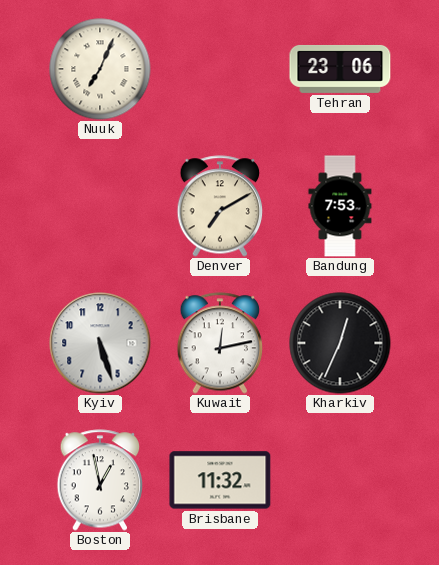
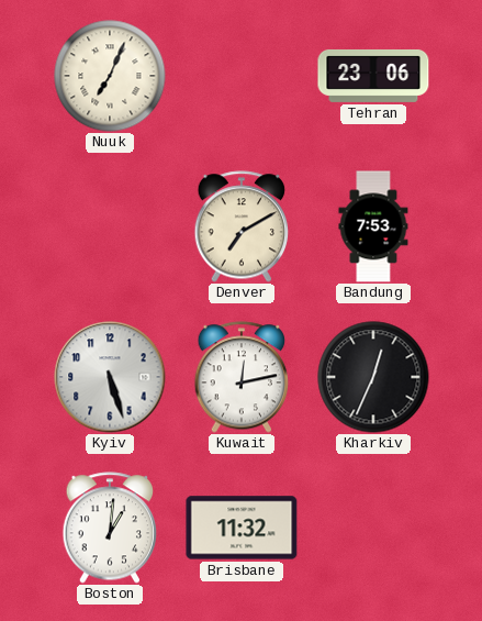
Boston: 12:58 -> 1:01
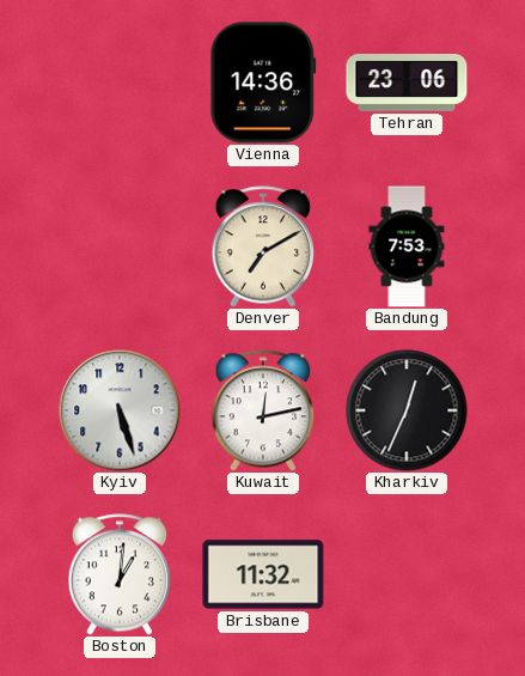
Nuuk: 7:04 -> none
Vienna: none -> 14:36
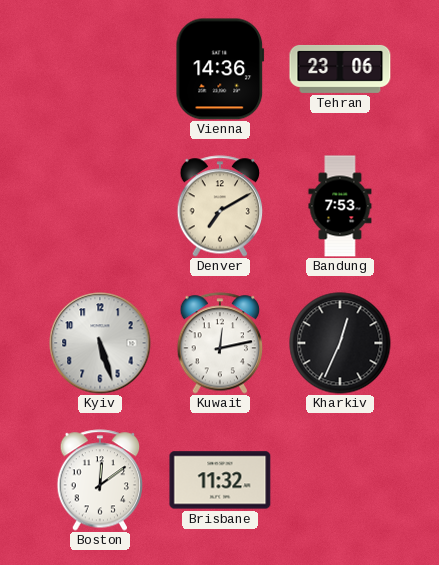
Boston: 1:01 -> 12:09
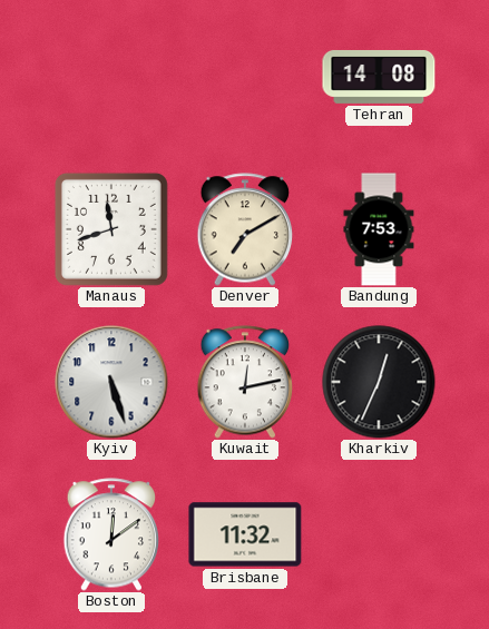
Vienna: 14:36 -> none
Tehran: 23:06 -> 14:08
Manaus: none -> 11:42
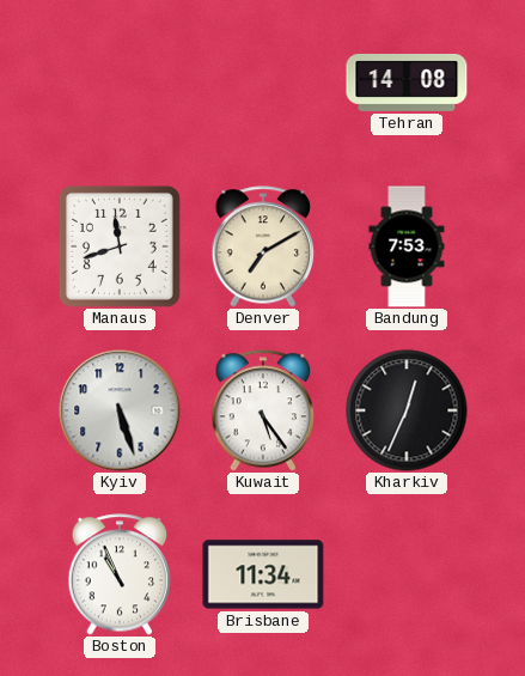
Kuwait: 12:13 -> 5:24
Boston: 12:09 -> 10:56
Brisbane: 11:32 -> 11:34
